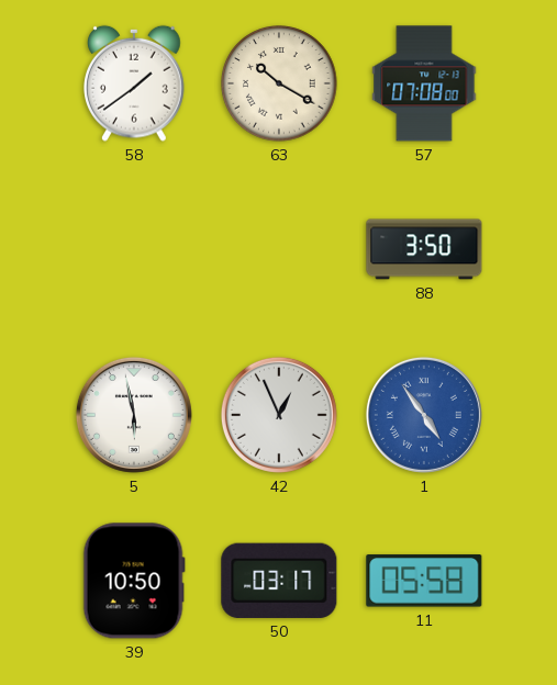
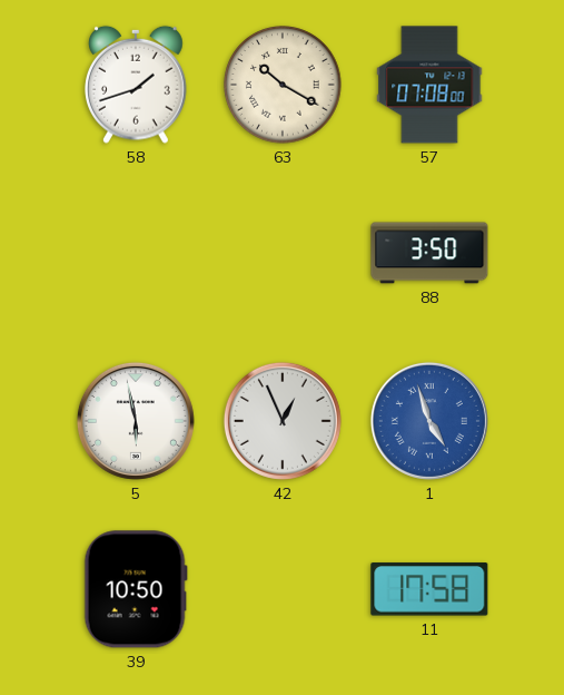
58: 1:39 -> 1:42
1: 4:54 -> 4:57
50: 03:17 -> none
11: 05:58 -> 17:58
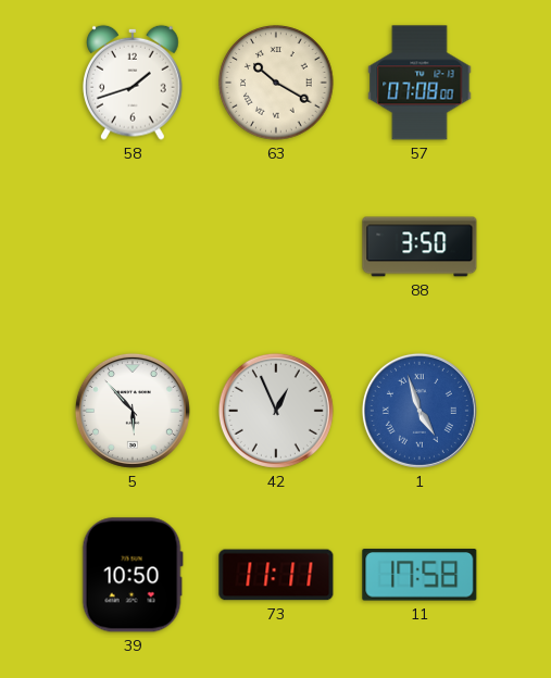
5: 5:58 -> 5:53
73: none -> 11:11
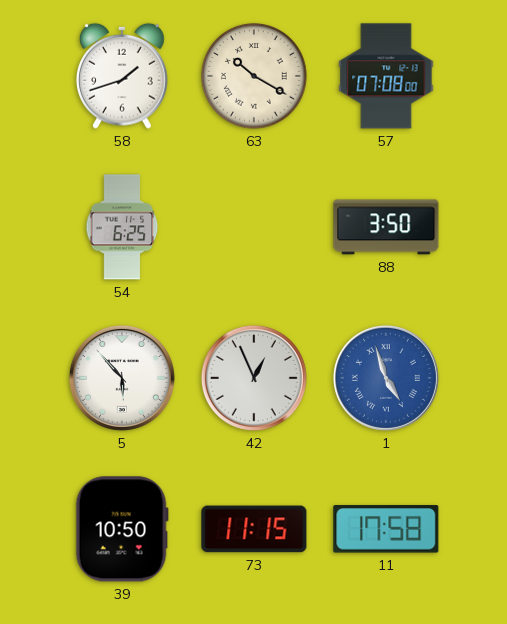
54: none -> 6:25
73: 11:11 -> 11:15
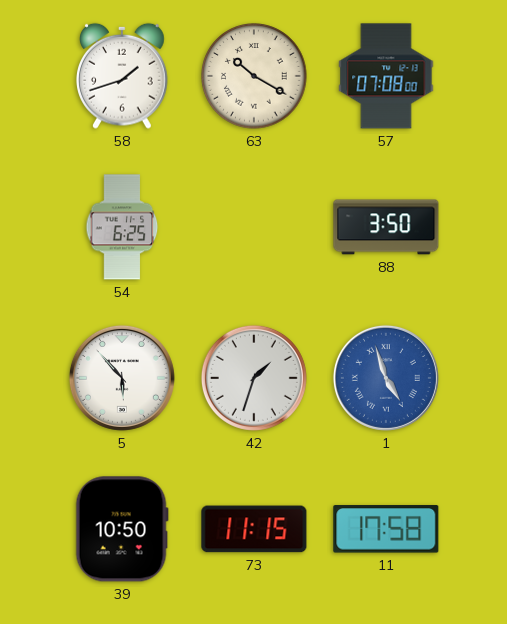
42: 12:56 -> 1:33
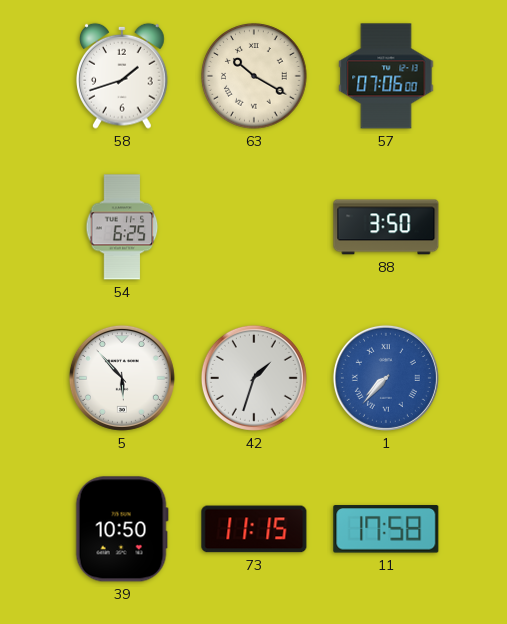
57: 07:08 -> 07:06
1: 4:57 -> 7:37
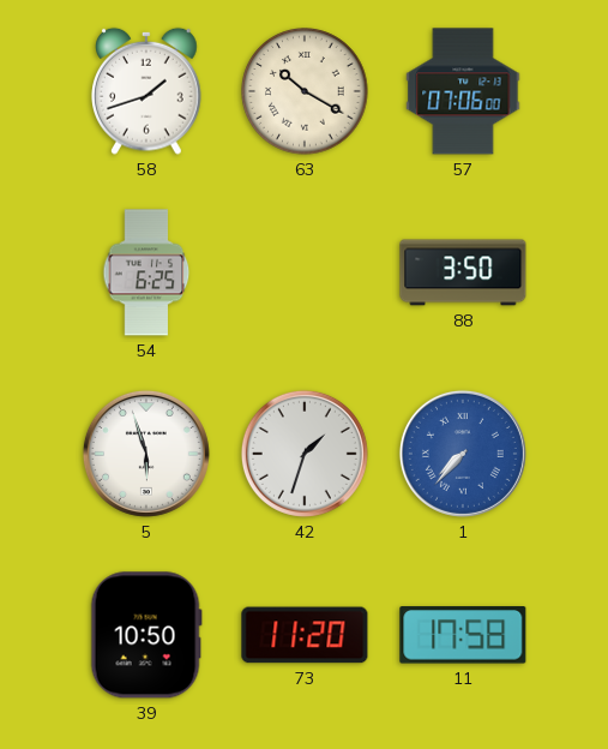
5: 5:53 -> 5:57
73: 11:15 -> 11:20
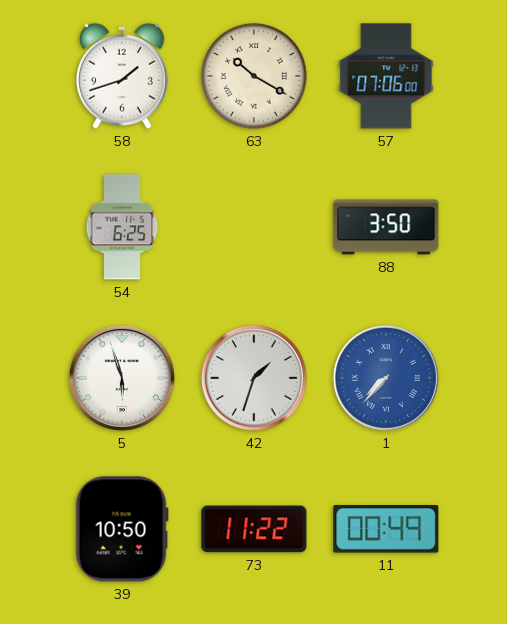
73: 11:20 -> 11:22
11: 17:58 -> 00:49
